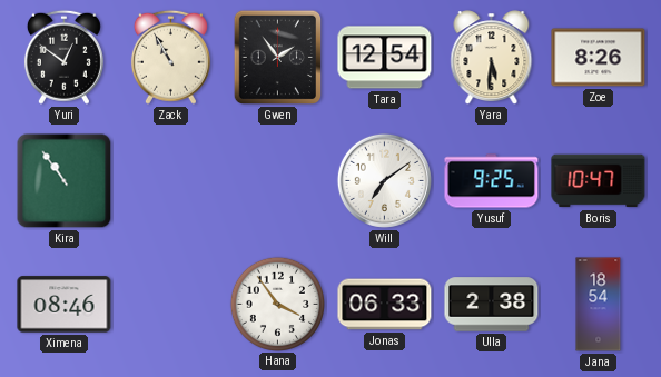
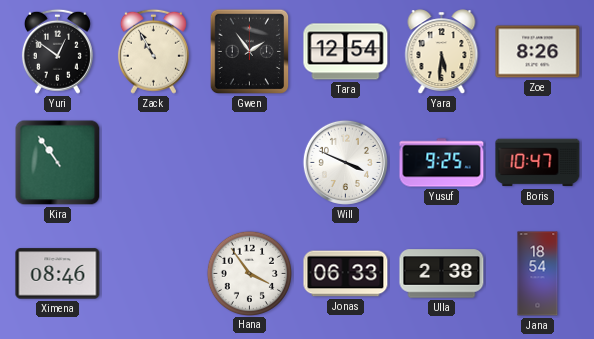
Will: 7:09 -> 3:49
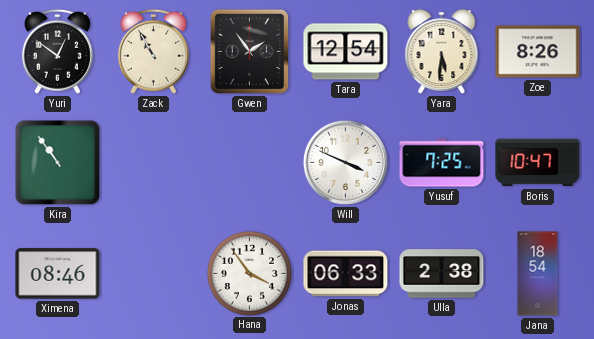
Yusuf: 9:25 -> 7:25
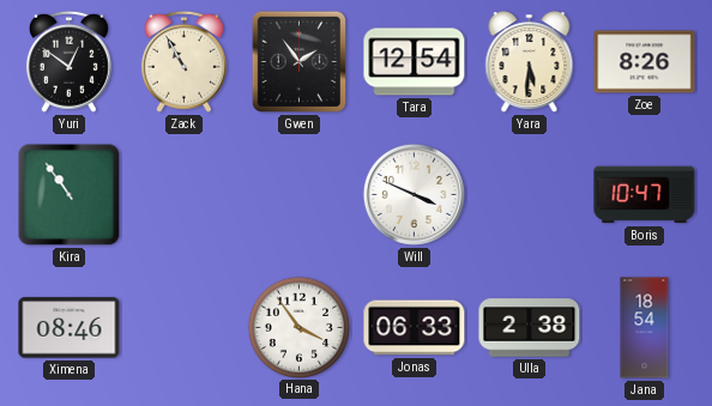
Yusuf: 7:25 -> none
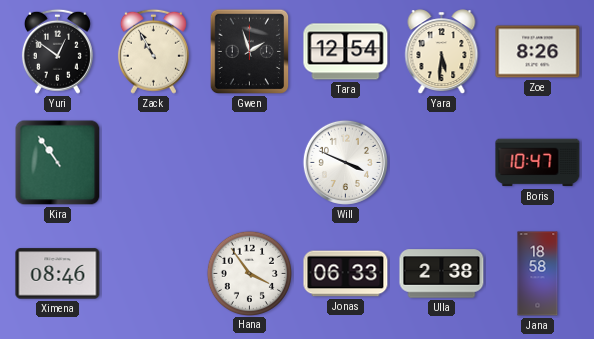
Gwen: 1:54 -> 1:57
Jana: 18:54 -> 18:58
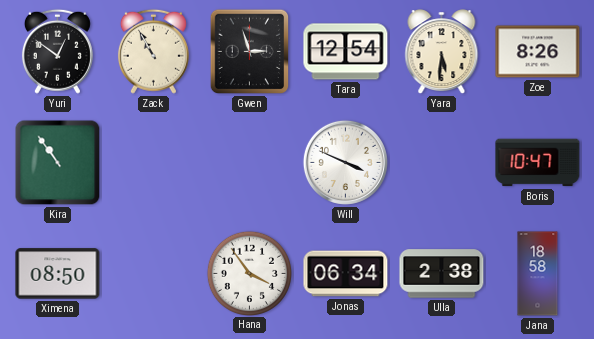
Gwen: 1:57 -> 2:57
Ximena: 08:46 -> 08:50
Jonas: 06:33 -> 06:34
